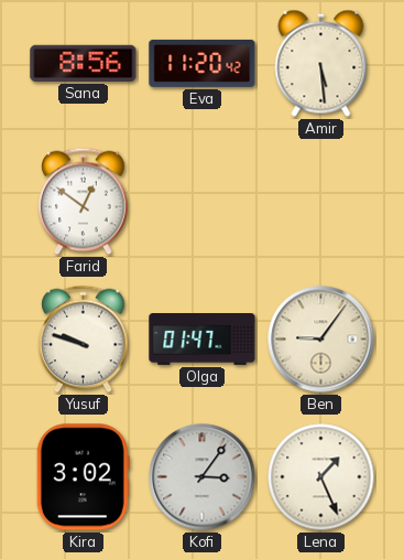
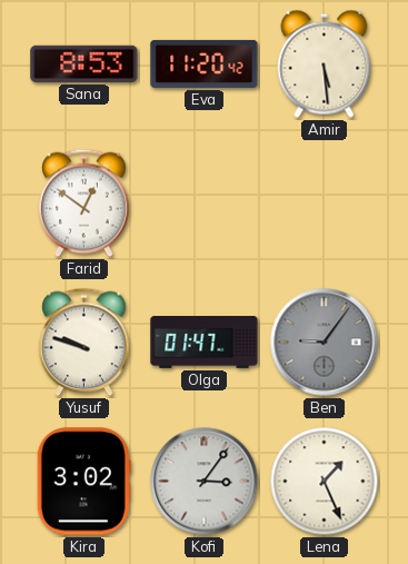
Sana: 8:56 -> 8:53
Ben dial: cream -> grey
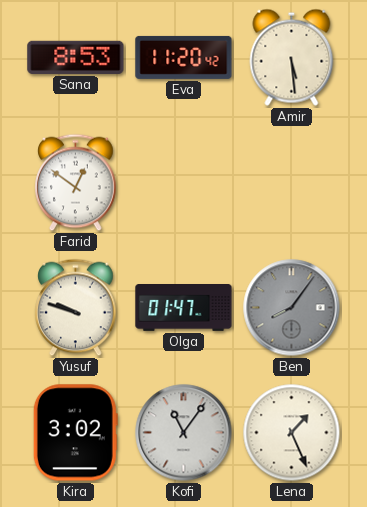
Ben: 9:06 -> 8:06
Kofi: 3:06 -> 11:06
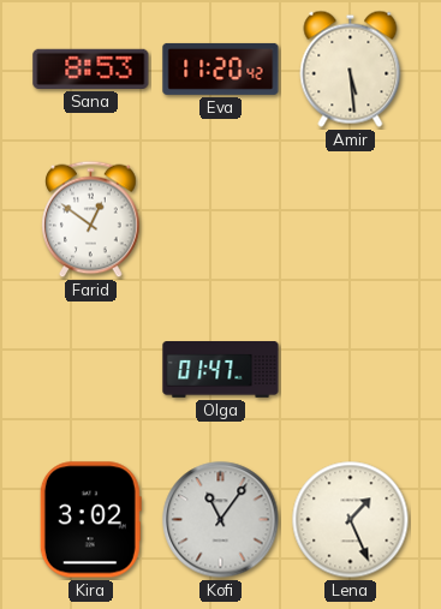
Yusuf: 9:48 -> none
Ben: 8:06 -> none
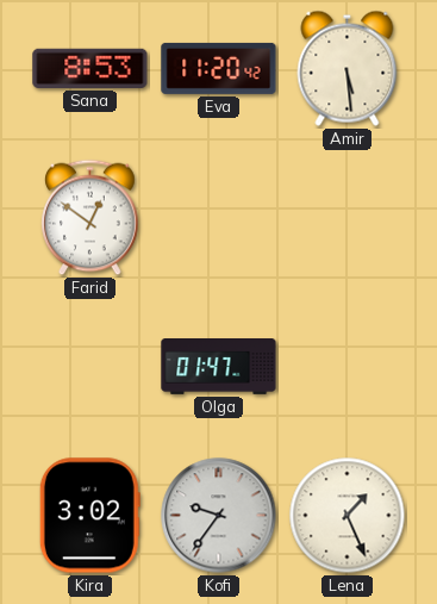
Kofi: 11:06 -> 9:36
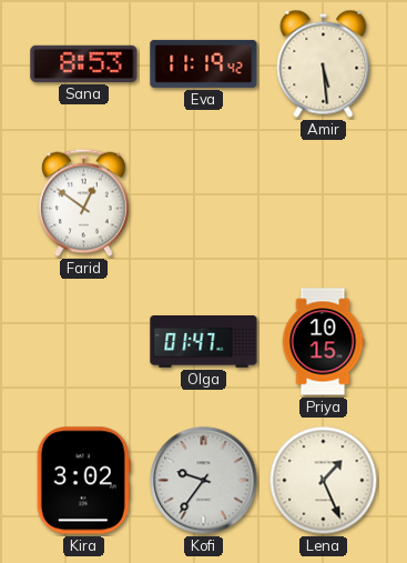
Eva: 11:20 -> 11:19
Priya: none -> 10:15
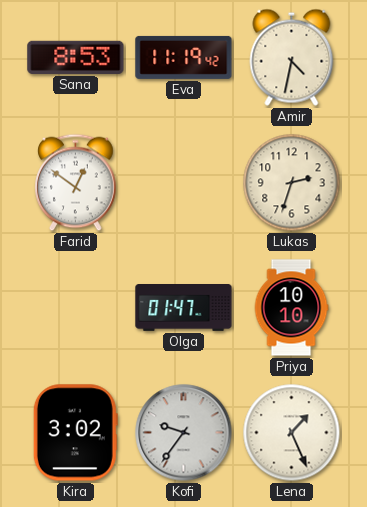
Amir: 5:29 -> 4:32
Lukas: none -> 2:33
Priya: 10:15 -> 10:10
